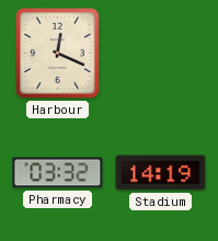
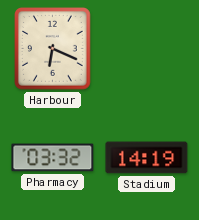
Harbour: 12:19 -> 6:19
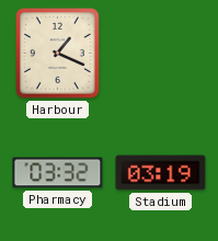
Harbour: 6:19 -> 1:19
Stadium: 14:19 -> 03:19
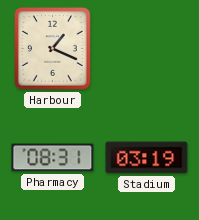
Pharmacy: 03:32 -> 08:31
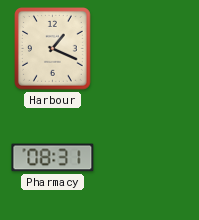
Stadium: 03:19 -> none
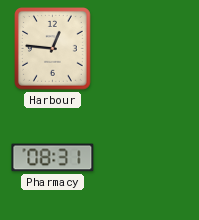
Harbour: 1:19 -> 12:46
